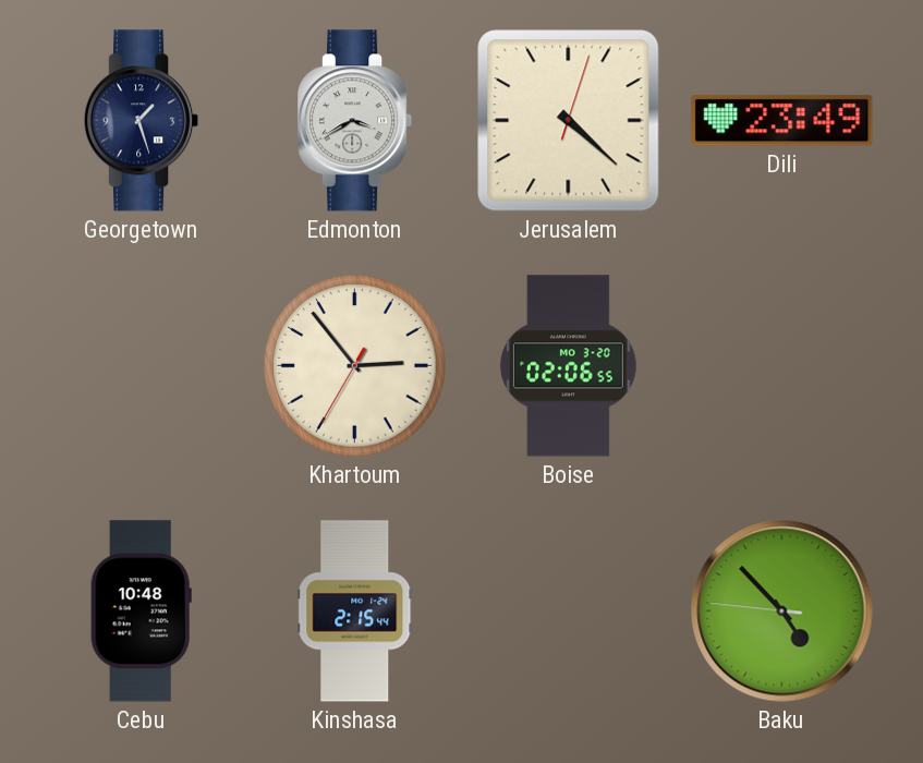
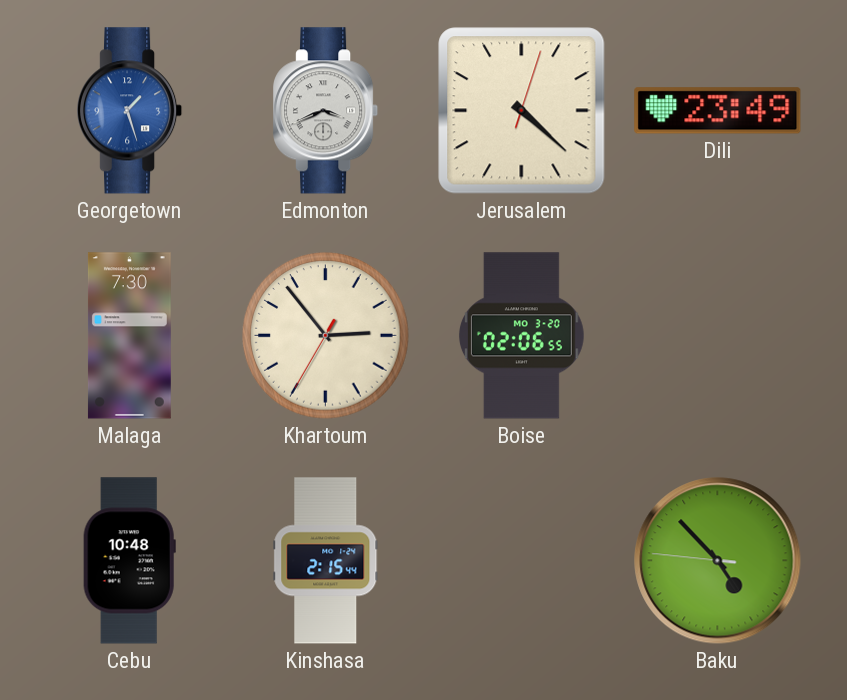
Georgetown dial: navy -> blue
Edmonton: 3:40 -> 3:41
Malaga: none -> 7:30
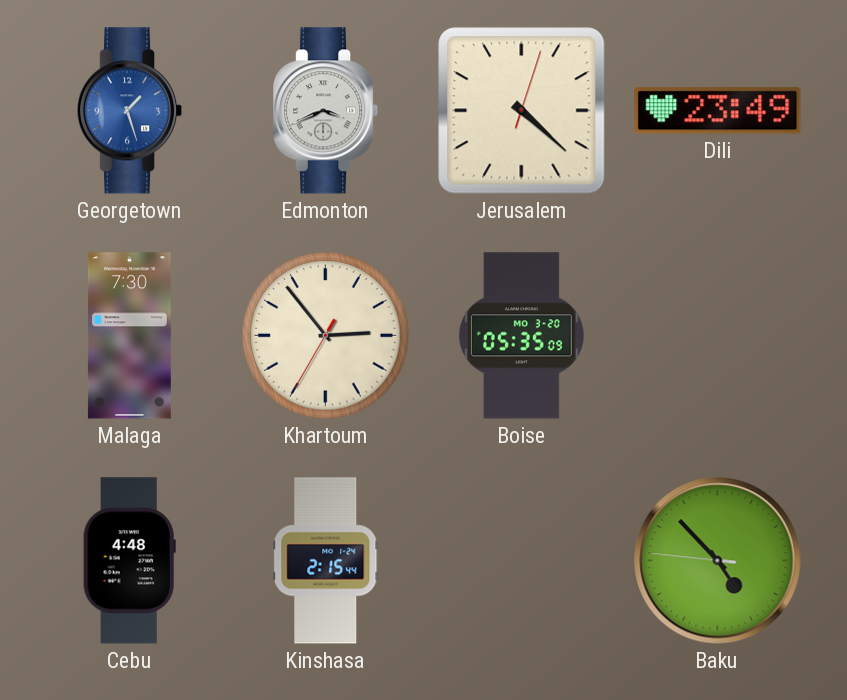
Boise: 02:06 -> 05:35
Cebu: 10:48 -> 4:48
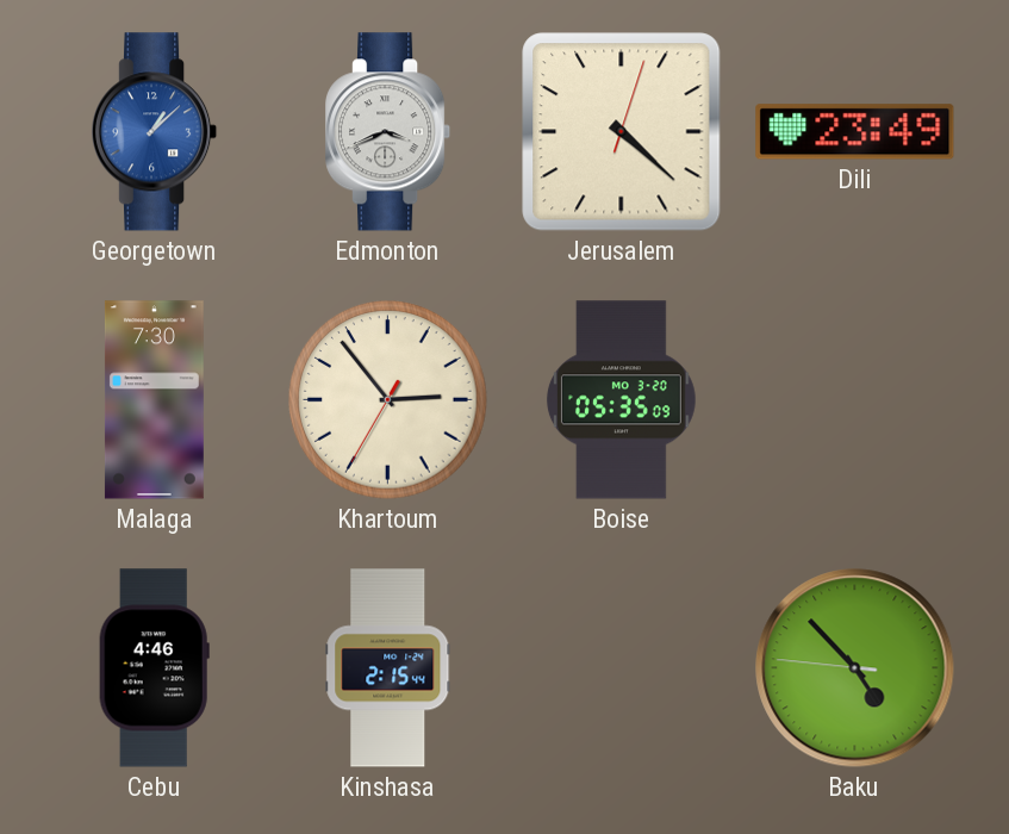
Georgetown: 1:27 -> 1:08
Cebu: 4:48 -> 4:46
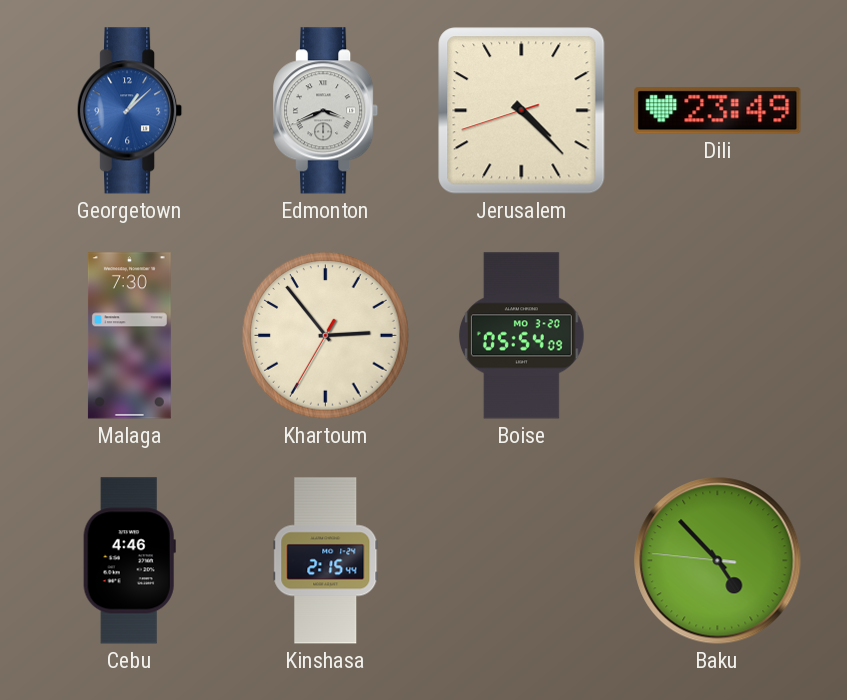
Jerusalem: 4:22:03 -> 4:22:42
Boise: 05:35 -> 05:54
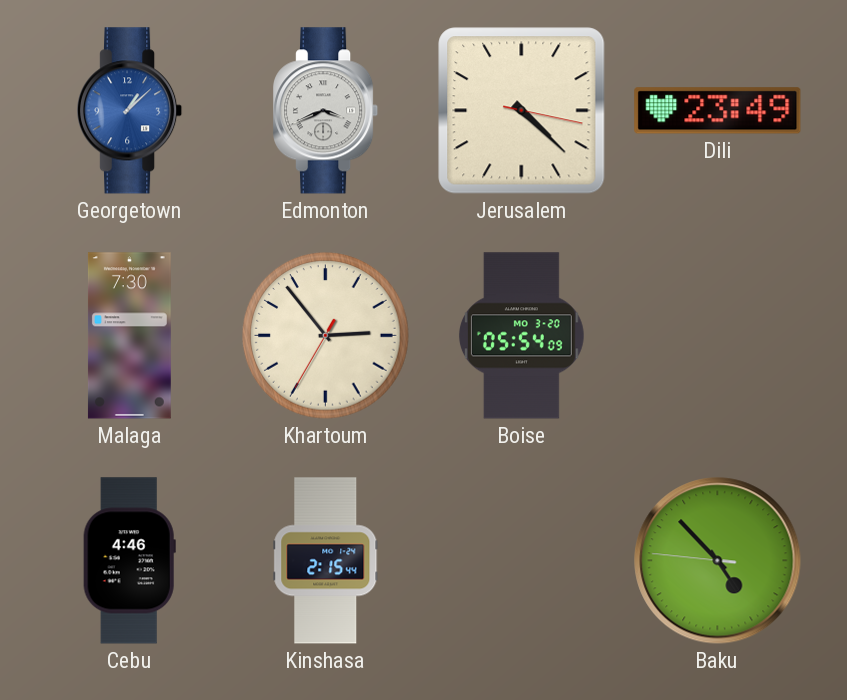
Jerusalem: 4:22:42 -> 4:22:17
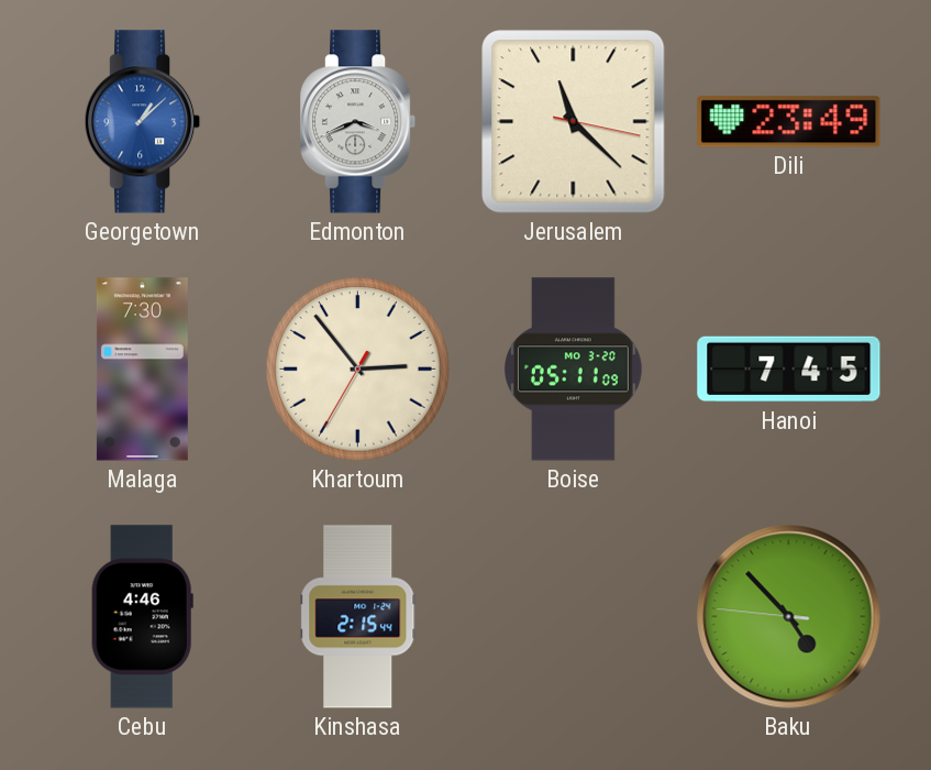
Jerusalem: 4:22 -> 11:22
Boise: 05:54 -> 05:11
Hanoi: none -> 7:45
